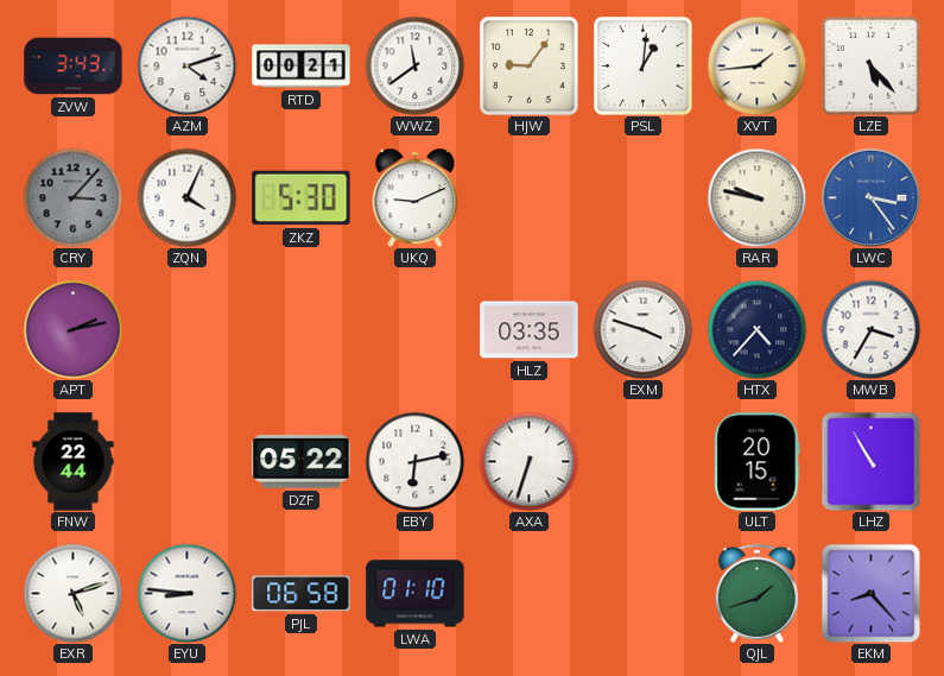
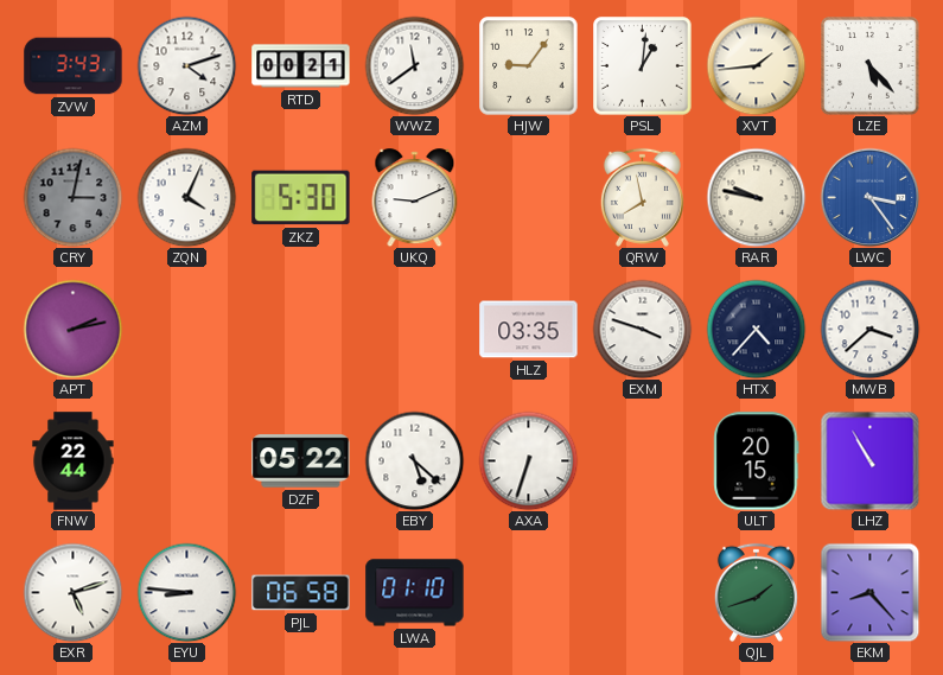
CRY: 3:07 -> 3:02
QRW: none -> 7:58
MWB: 3:35 -> 3:38
EBY: 6:13 -> 5:22
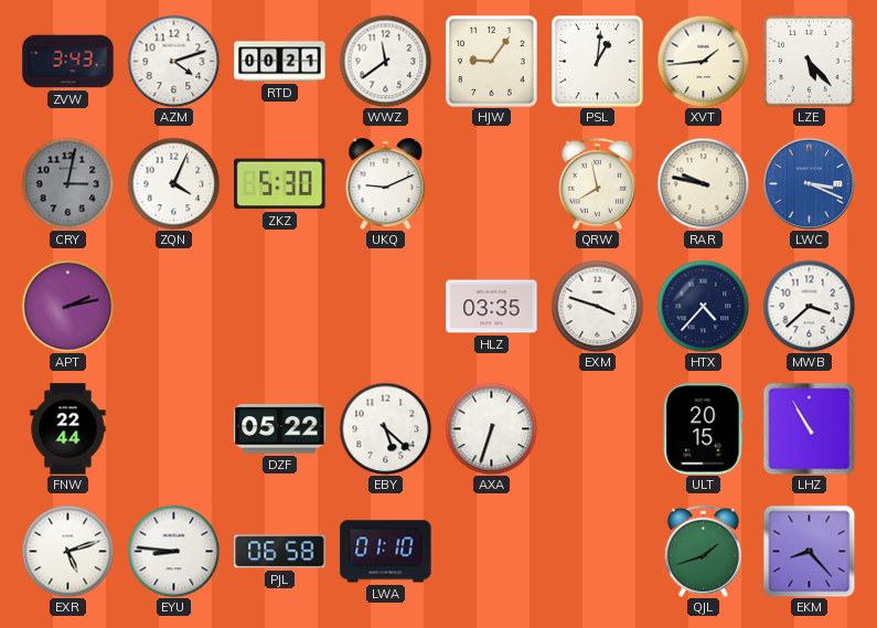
LWC: 3:24 -> 3:19
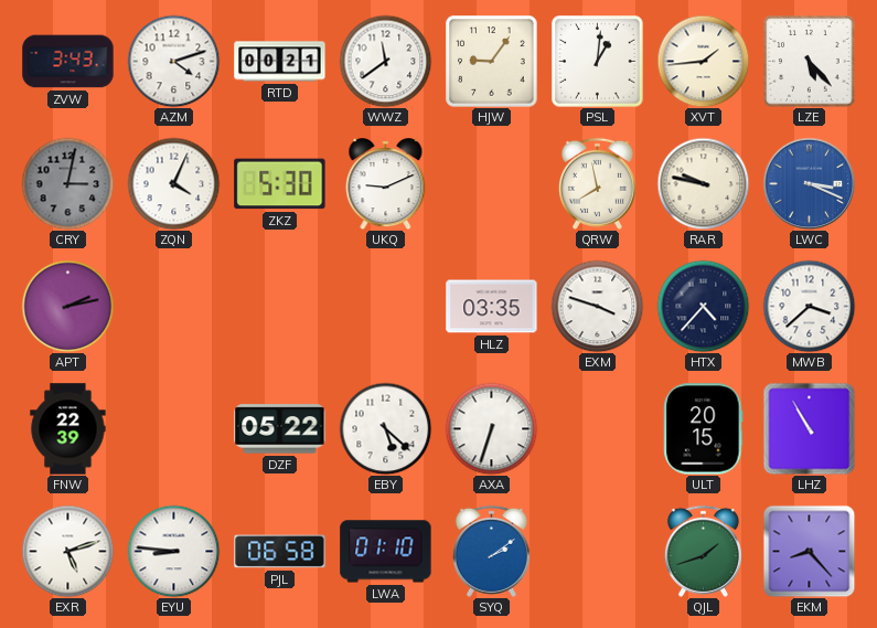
FNW: 22:44 -> 22:39
SYQ: none -> 2:09
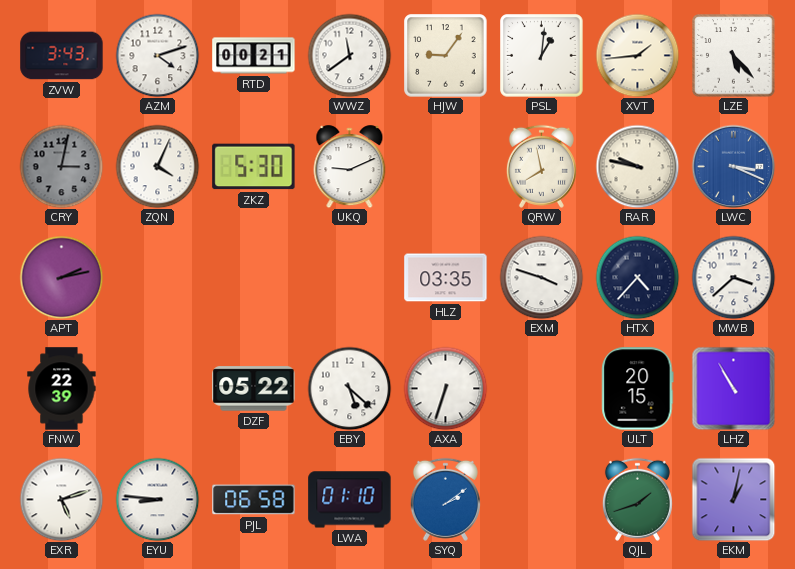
EKM: 8:23 -> 1:02
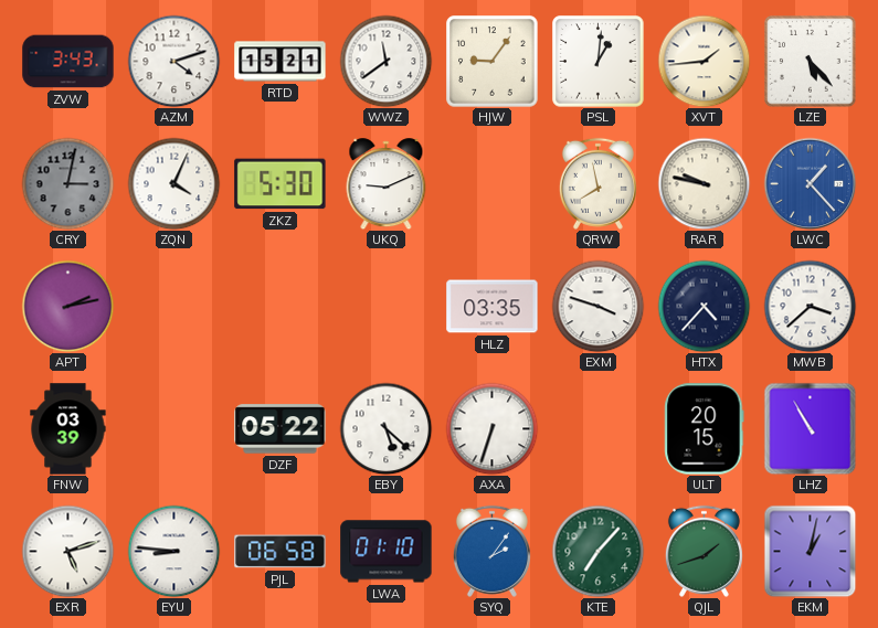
RTD: 00:21 -> 15:21
LWC: 3:19 -> 1:23
FNW: 22:39 -> 03:39
SYQ: 2:09 -> 2:06
KTE: none -> 7:07
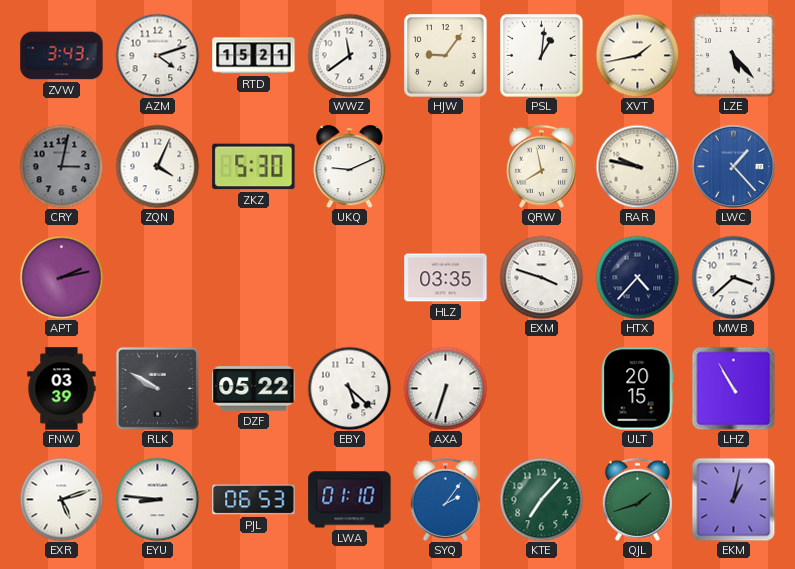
XVT: 1:44 -> 1:43
RLK: none -> 9:50
PJL: 06:58 -> 06:53
